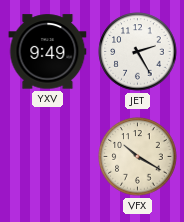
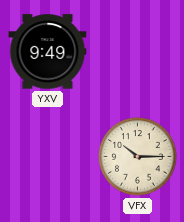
JET: 2:25 -> none
VFX: 10:20 -> 10:15
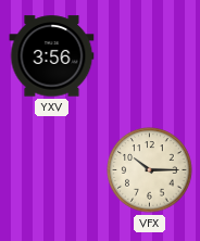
YXV: 9:49 -> 3:56
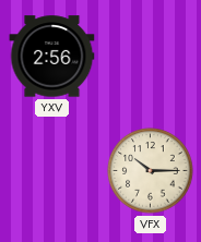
YXV: 3:56 -> 2:56
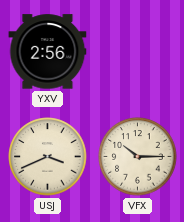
USJ: none -> 3:41
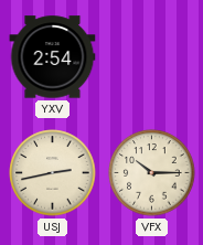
YXV: 2:56 -> 2:54
USJ: 3:41 -> 2:43
